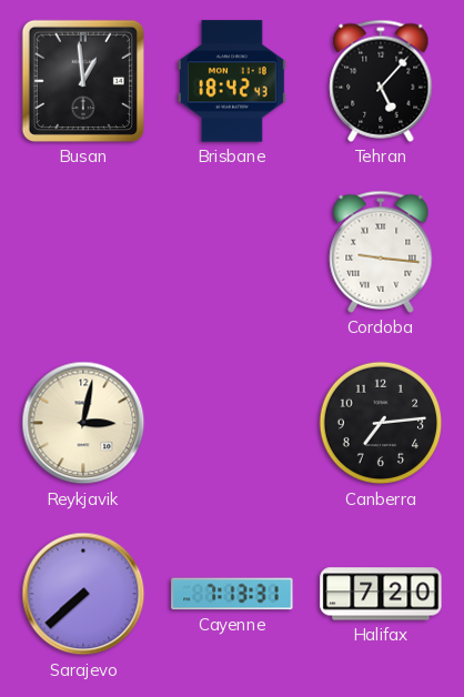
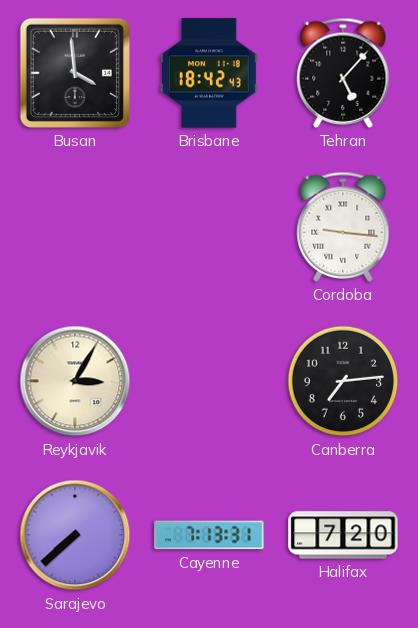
Busan: 12:59 -> 3:59
Reykjavik: 3:02 -> 3:05
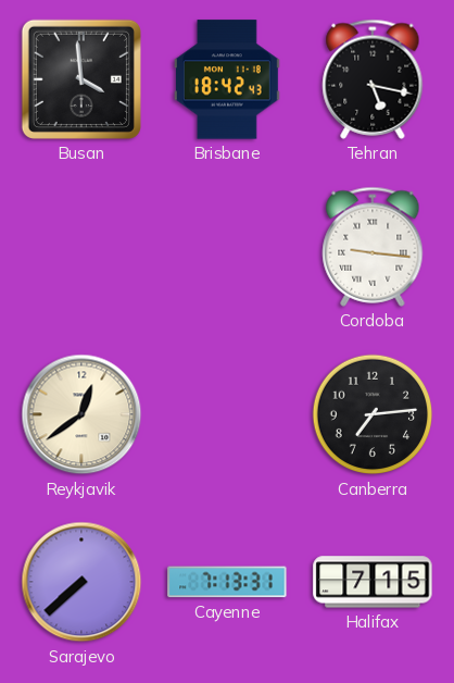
Tehran: 5:07 -> 5:17
Reykjavik: 3:05 -> 12:39
Halifax: 7:20 -> 7:15
